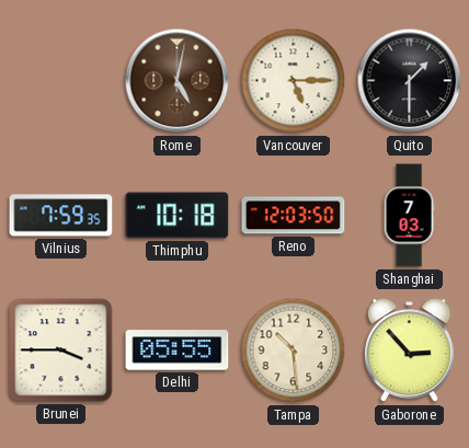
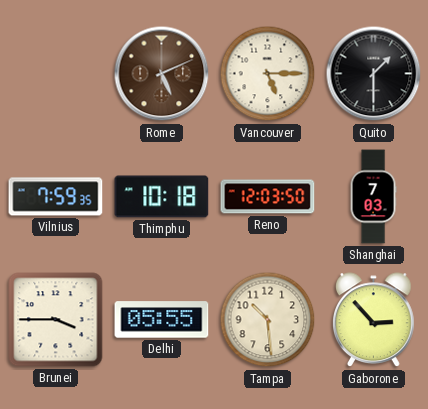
Rome: 5:02 -> 5:11
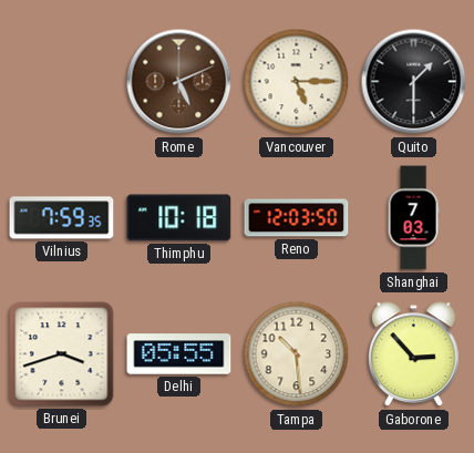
Brunei: 3:45 -> 3:42
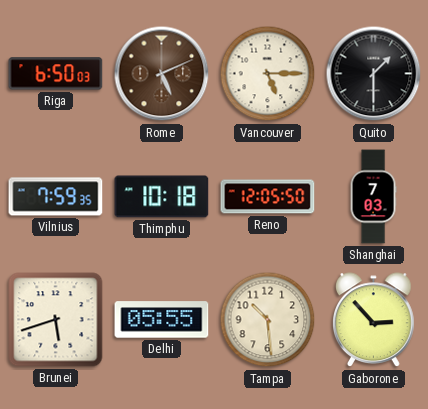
Riga: none -> 6:50
Reno: 12:03 -> 12:05
Brunei: 3:42 -> 5:42
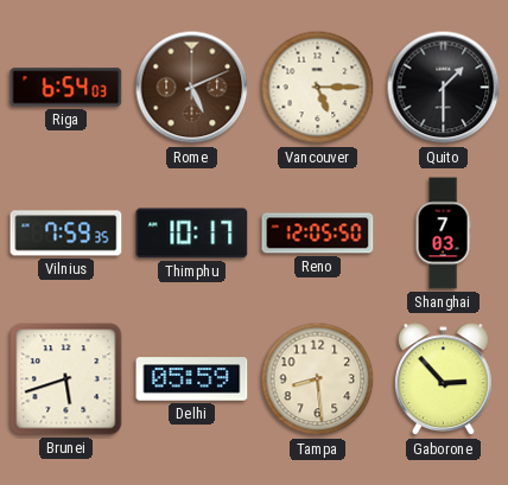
Riga: 6:50 -> 6:54
Thimphu: 10:18 -> 10:17
Delhi: 05:55 -> 05:59
Tampa: 10:29 -> 8:29
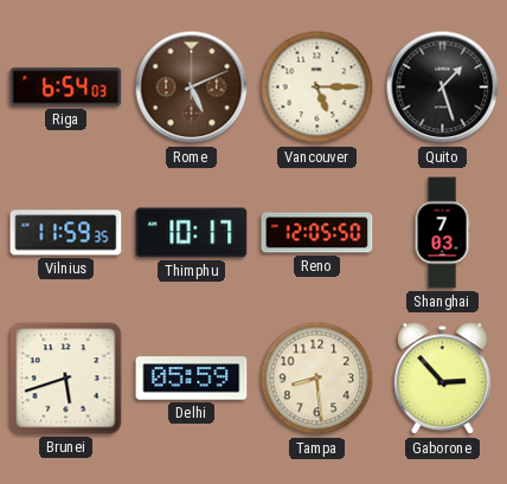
Quito: 1:30 -> 1:27
Vilnius: 7:59 -> 11:59
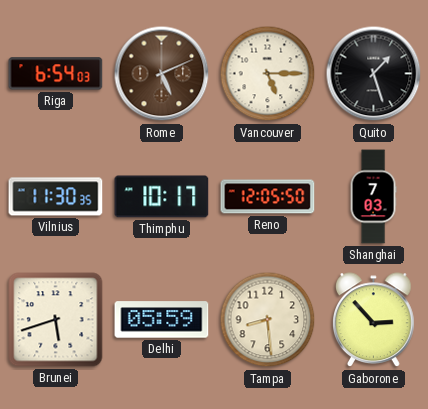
Vilnius: 11:59 -> 11:30
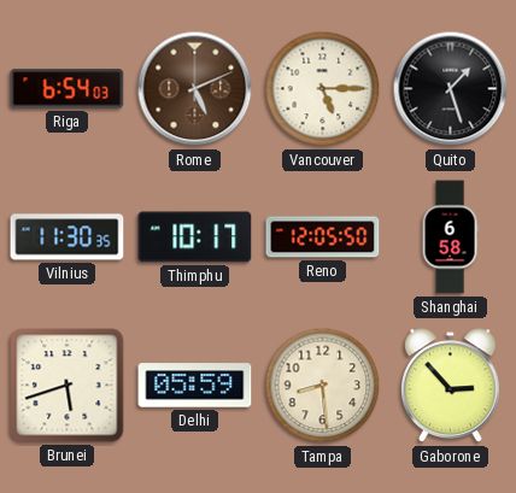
Shanghai: 7:03 -> 6:58
